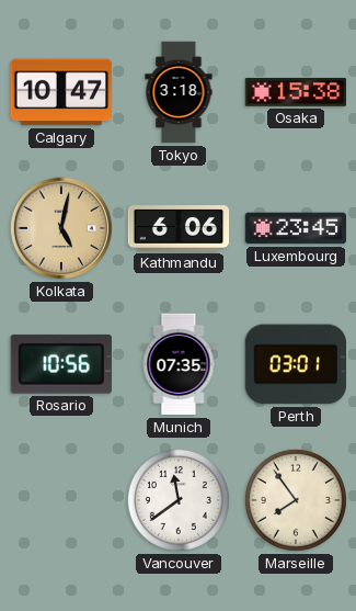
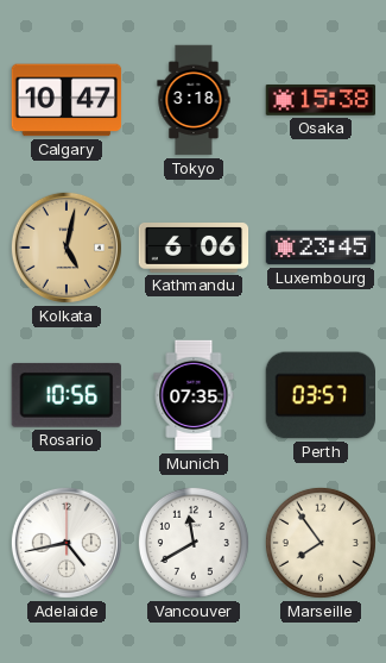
Perth: 03:01 -> 03:57
Adelaide: none -> 4:43
Vancouver: 11:39 -> 11:40
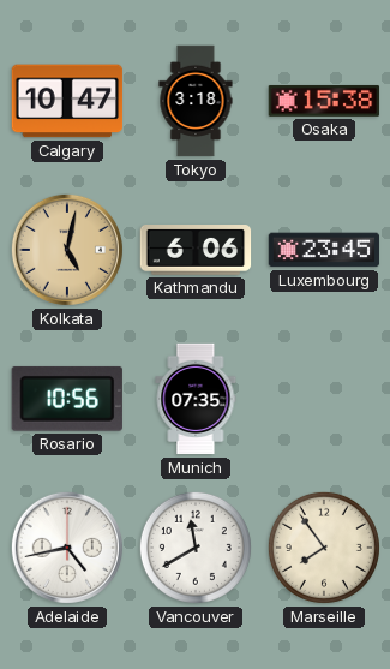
Perth: 03:57 -> none
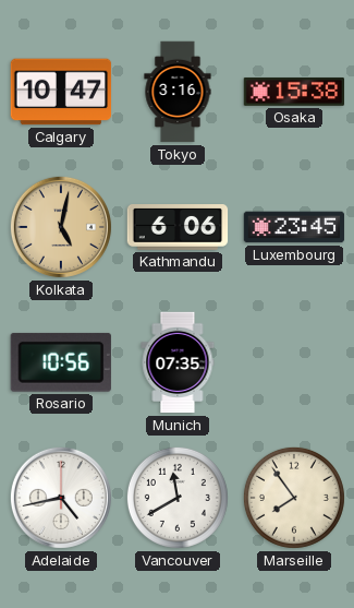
Tokyo: 3:18 -> 3:16
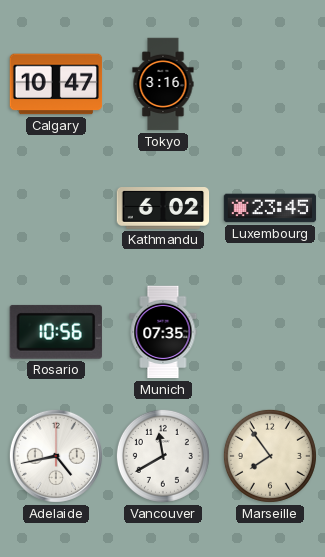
Osaka: 15:38 -> none
Kolkata: 5:02 -> none
Kathmandu: 6:06 -> 6:02
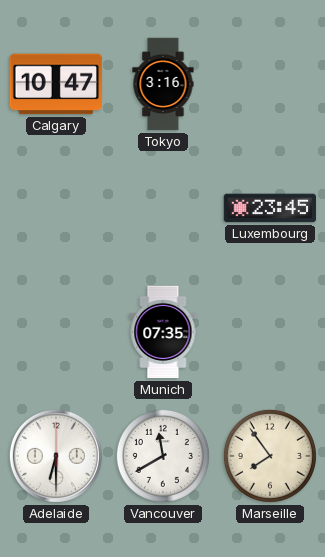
Kathmandu: 6:02 -> none
Rosario: 10:56 -> none
Adelaide: 4:43 -> 6:30
